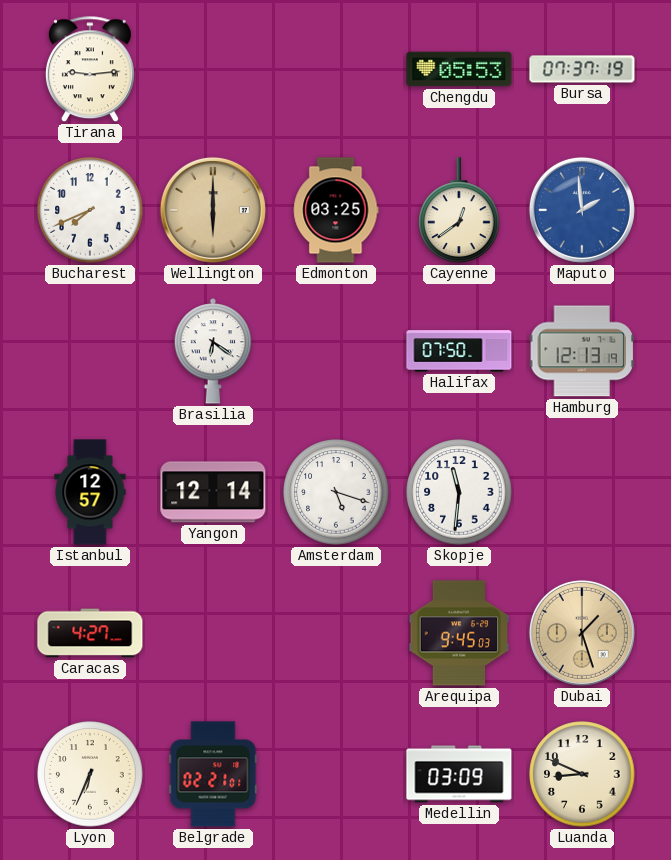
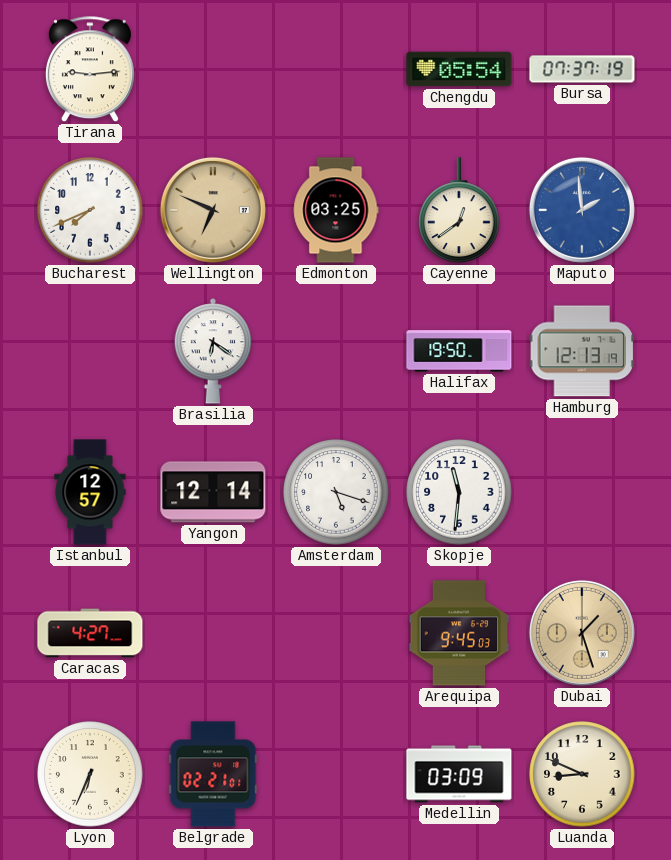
Chengdu: 05:53 -> 05:54
Wellington: 6:00 -> 6:49
Halifax: 07:50 -> 19:50
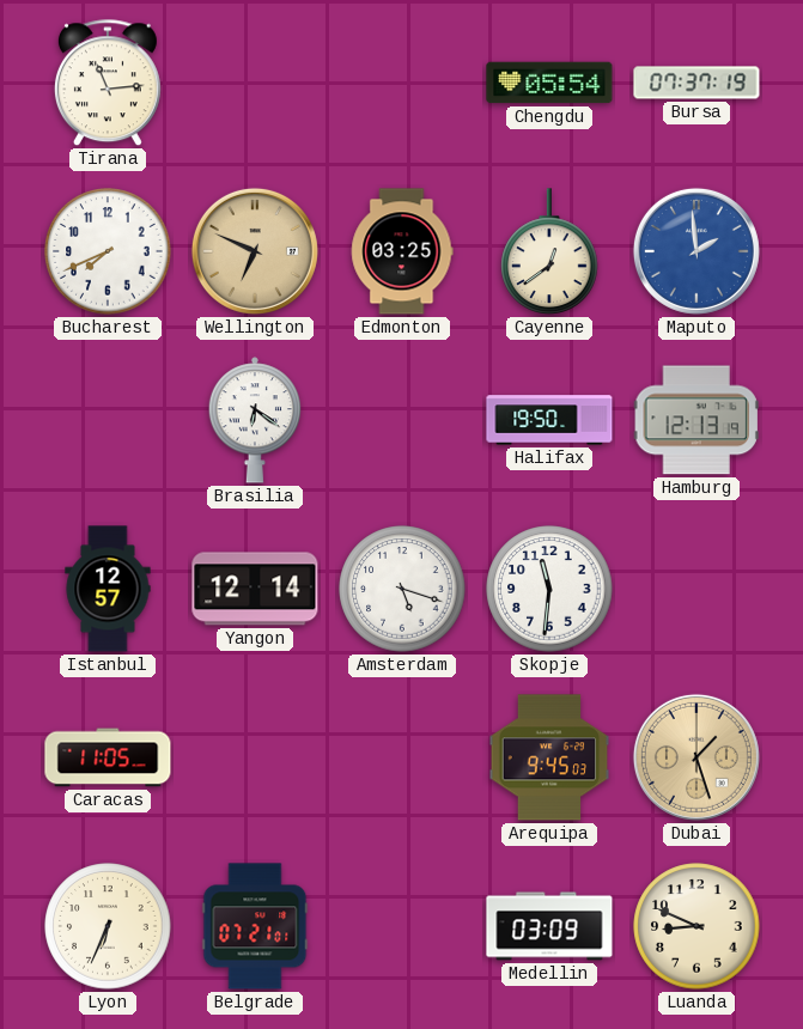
Tirana: 9:14 -> 11:14
Caracas: 4:27 -> 11:05
Belgrade: 02:21 -> 07:21
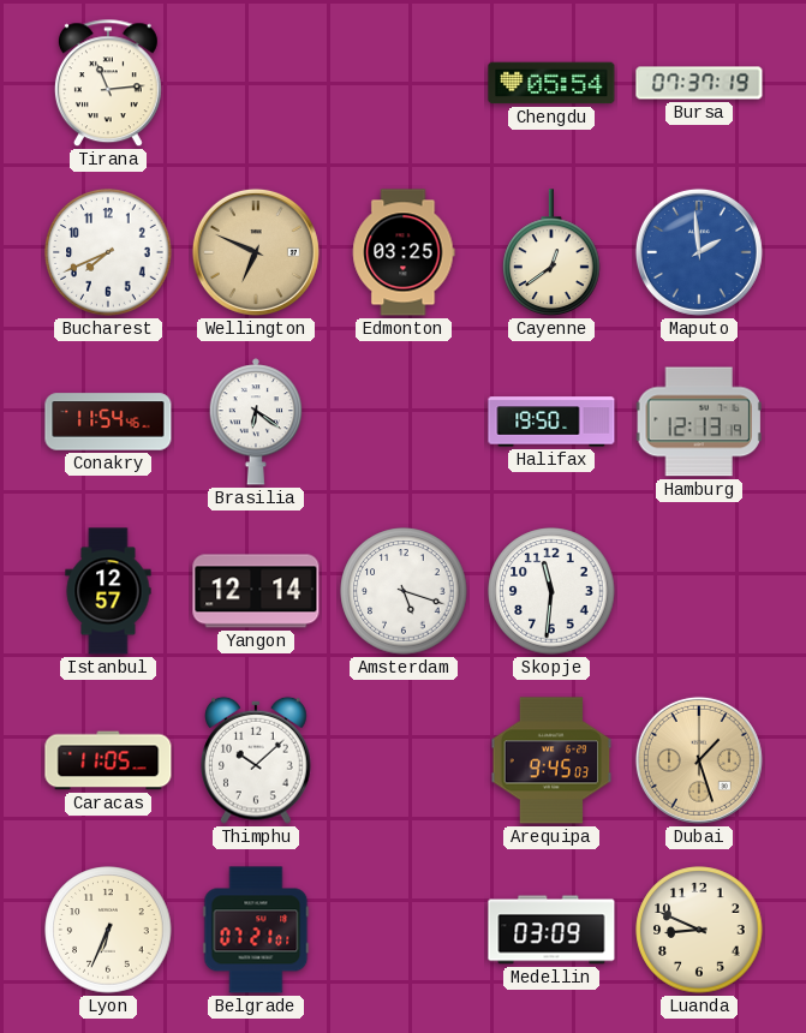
Conakry: none -> 11:54
Thimphu: none -> 10:08
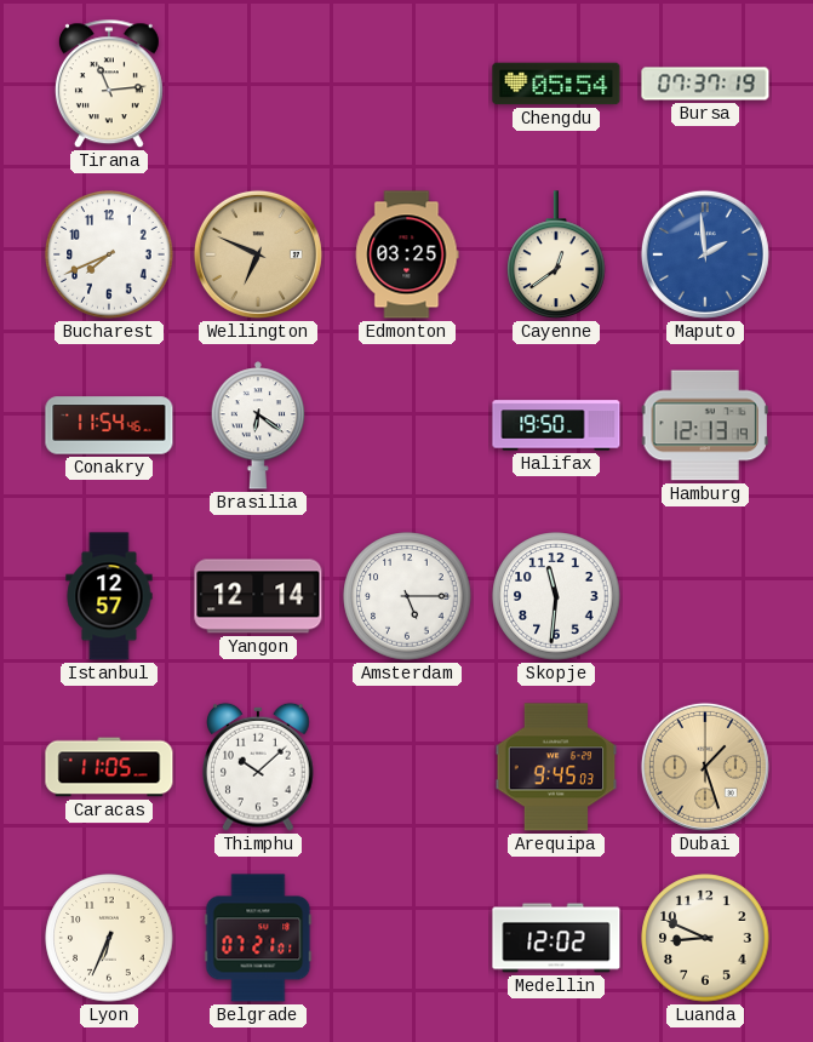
Amsterdam: 5:18 -> 5:15
Medellin: 03:09 -> 12:02
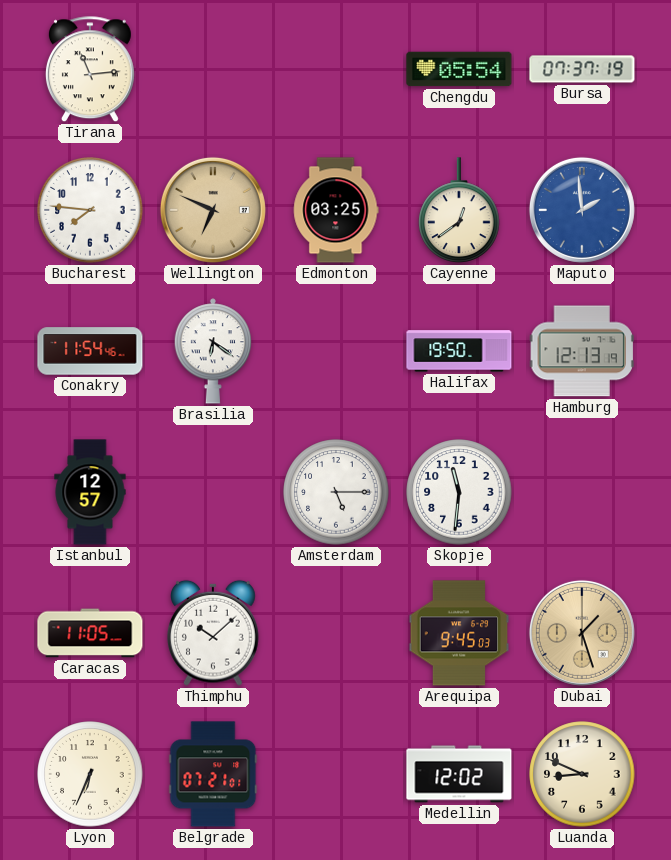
Bucharest: 7:41 -> 7:46
Yangon: 12:14 -> none
